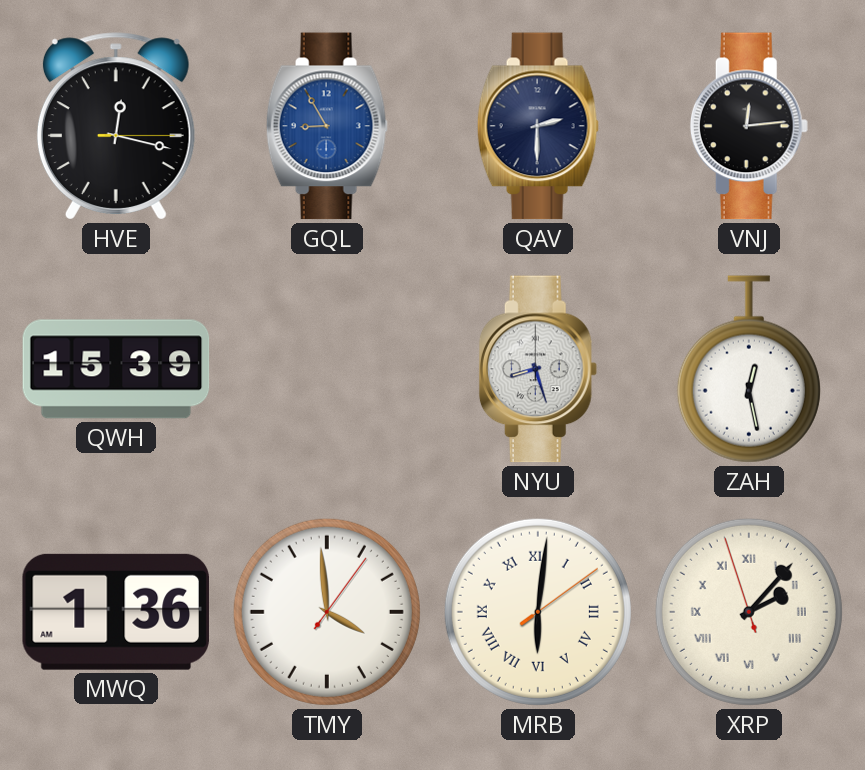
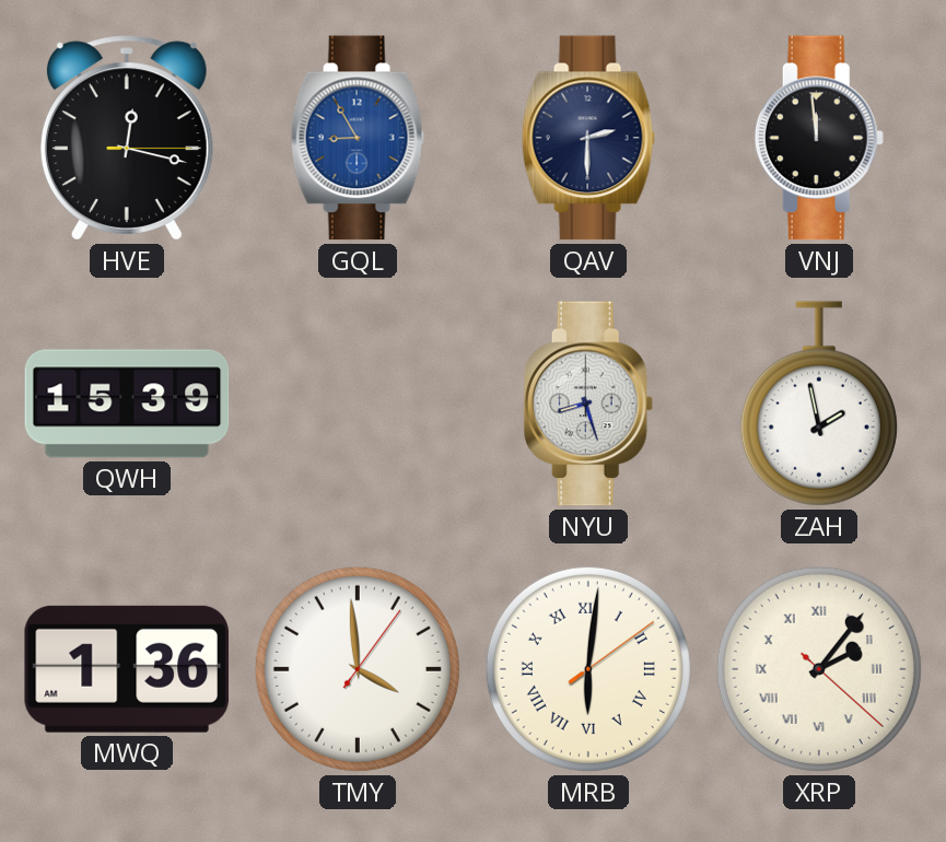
VNJ: 12:14 -> 11:59
ZAH: 12:28 -> 1:58
XRP: 2:06:57 -> 2:06:22
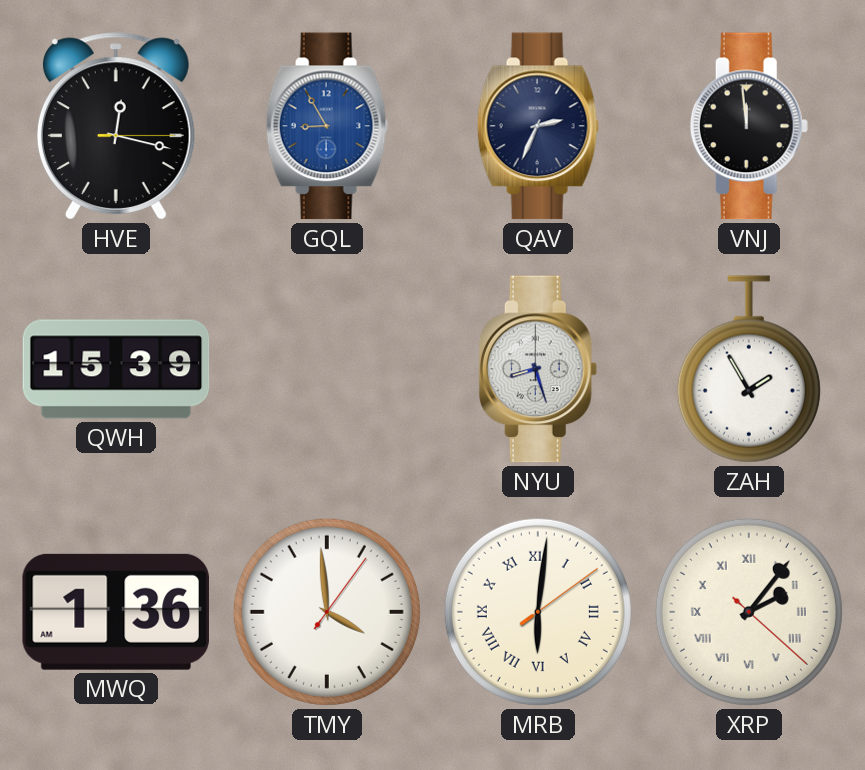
QAV: 2:30 -> 2:34
ZAH: 1:58 -> 1:55
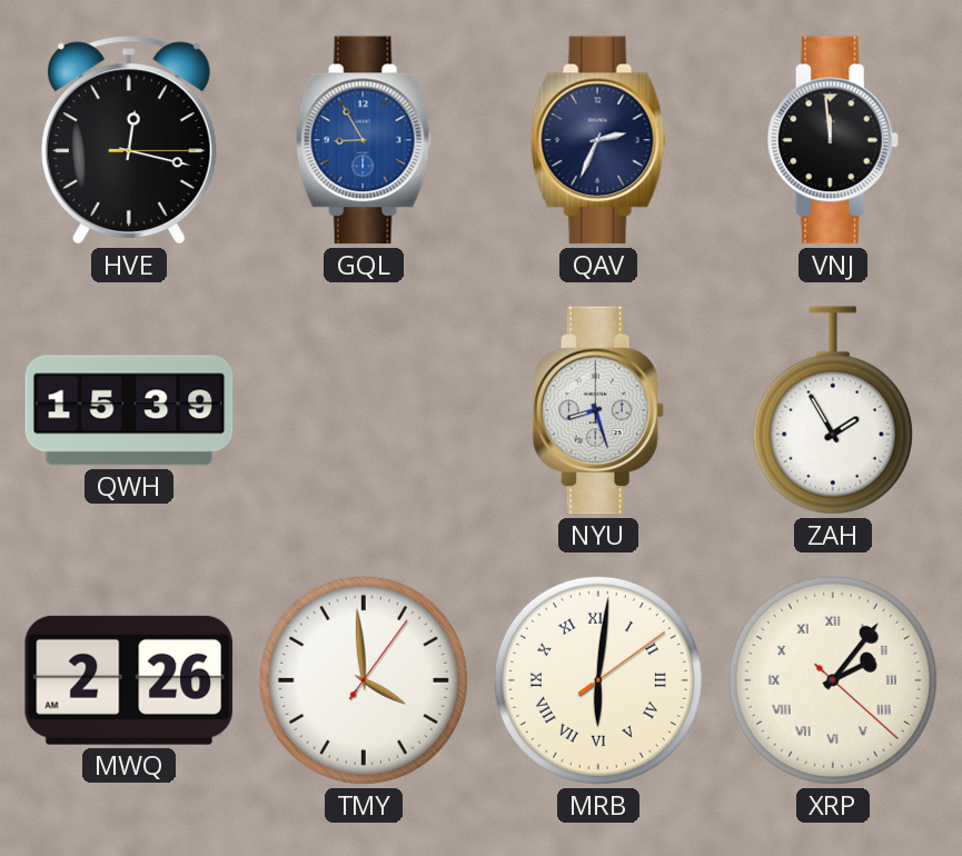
MWQ: 1:36 -> 2:26
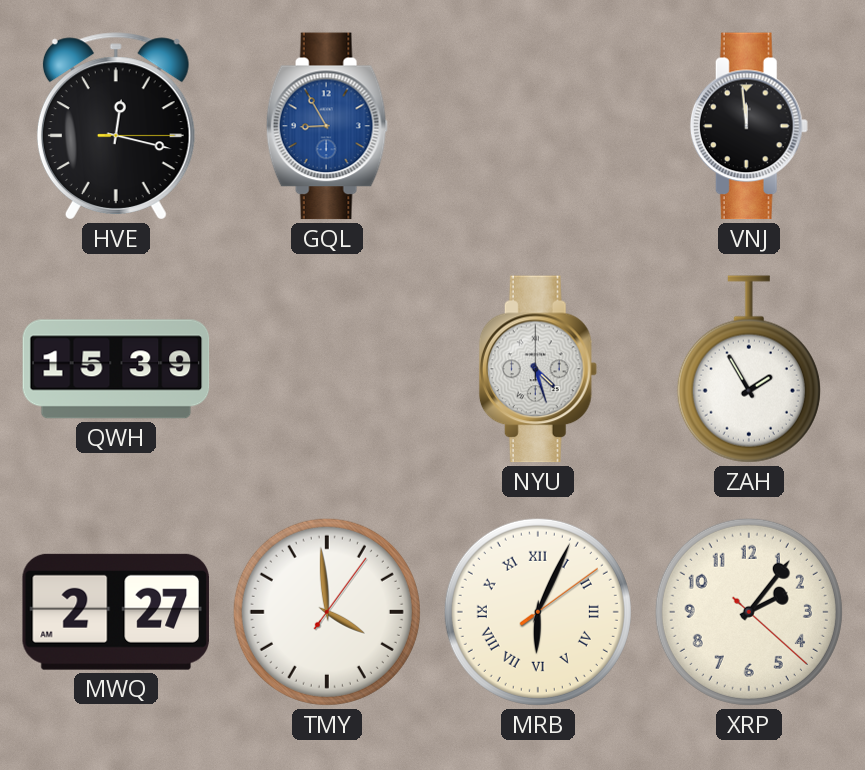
QAV: 2:34 -> none
NYU: 8:27 -> 4:27
MWQ: 2:26 -> 2:27
MRB: 6:01 -> 6:04
XRP numerals: Roman -> Arabic
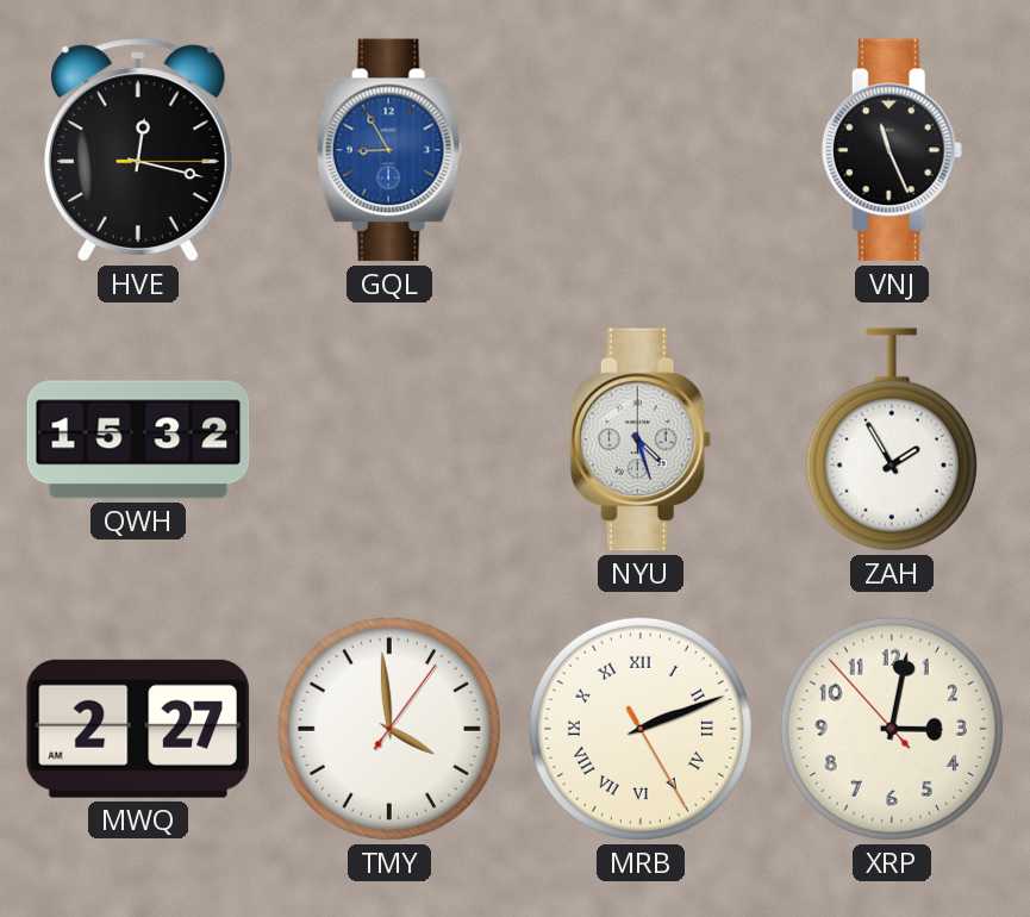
VNJ: 11:59 -> 11:26
QWH: 15:39 -> 15:32
MRB: 6:04 -> 2:11
XRP: 2:06 -> 3:01
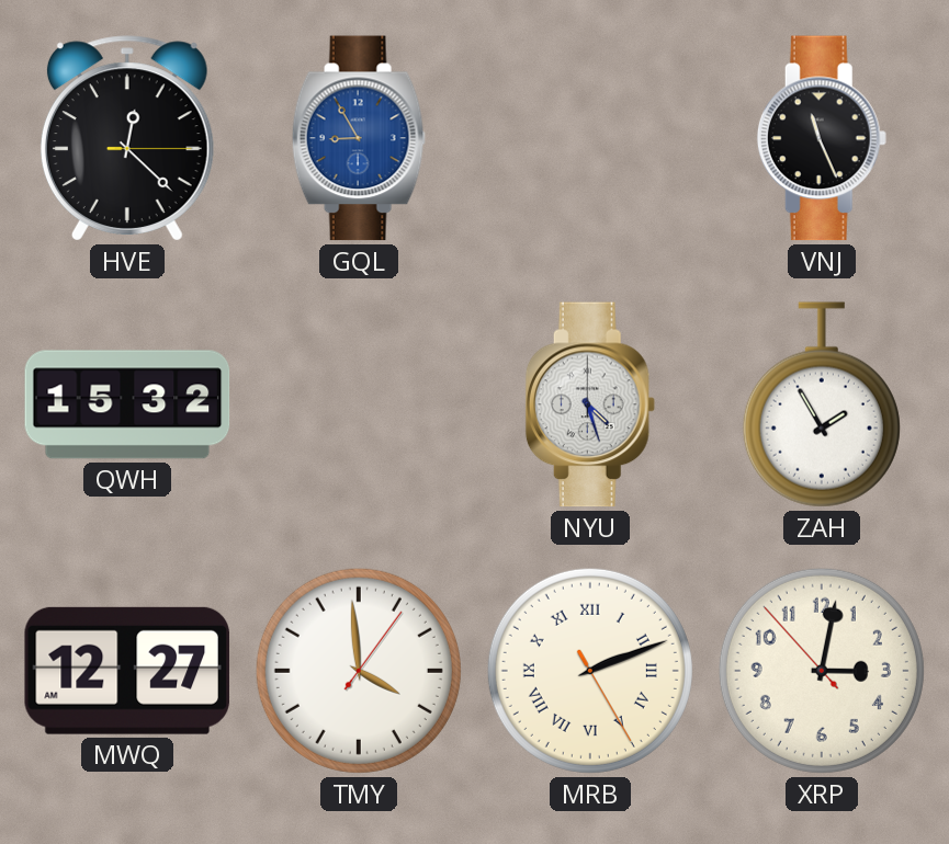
HVE: 12:17 -> 12:22
MWQ: 2:27 -> 12:27
